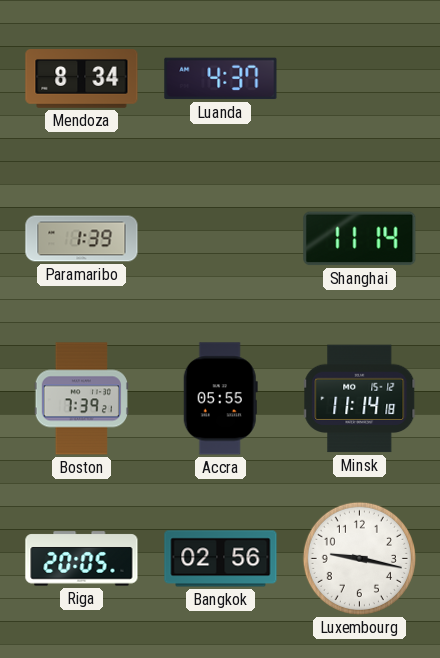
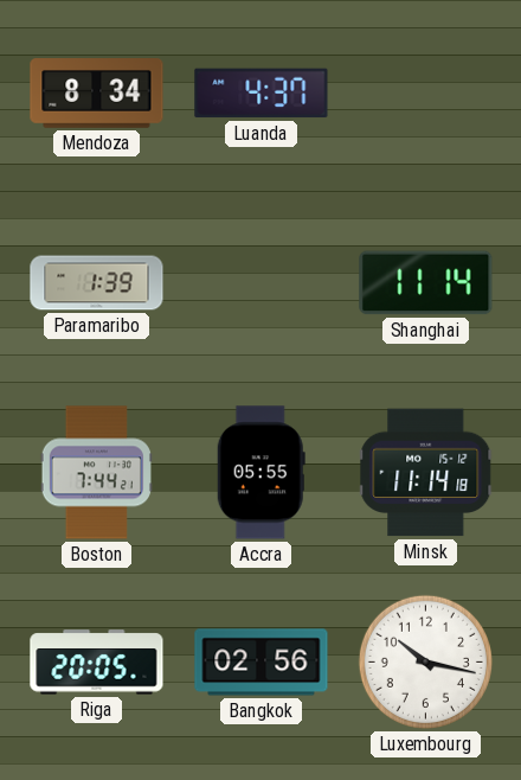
Boston: 7:39 -> 7:44
Luxembourg: 9:17 -> 10:17
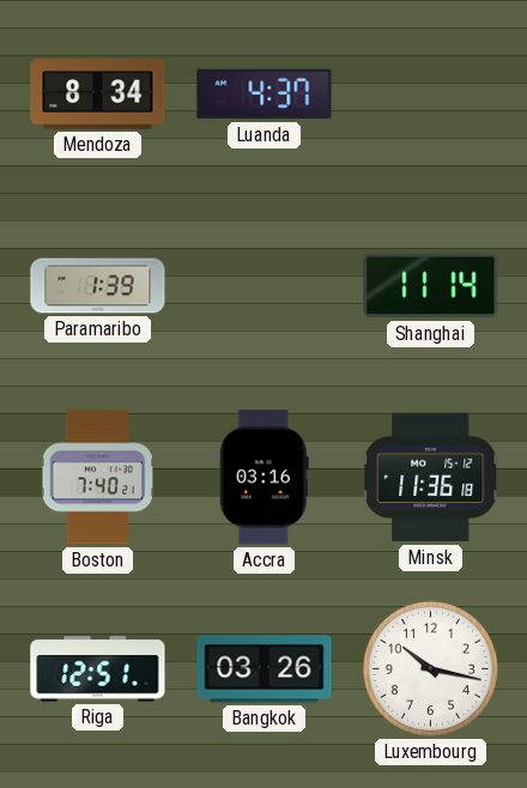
Boston: 7:44 -> 7:40
Accra: 05:55 -> 03:16
Minsk: 11:14 -> 11:36
Riga: 20:05 -> 12:51
Bangkok: 02:56 -> 03:26
